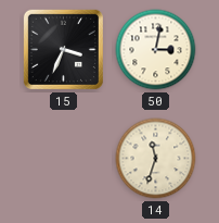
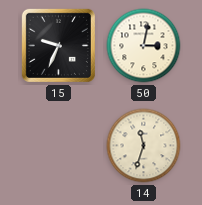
15: 3:34 -> 9:34
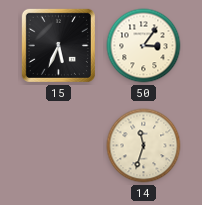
15: 9:34 -> 5:34
50: 3:02 -> 3:06
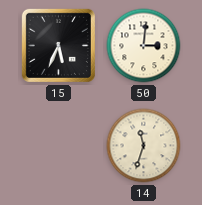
50: 3:06 -> 3:01
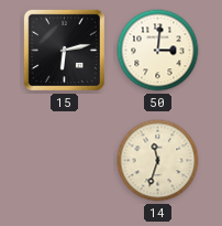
15: 5:34 -> 6:13
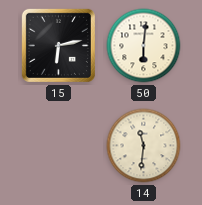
50: 3:01 -> 6:01
14: 11:33 -> 11:31
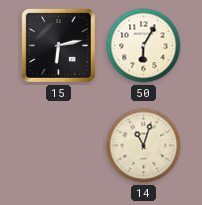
50: 6:01 -> 6:05
14: 11:31 -> 11:03
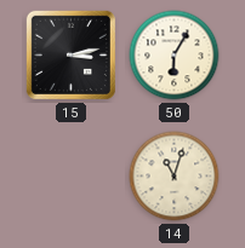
15: 6:13 -> 3:13
